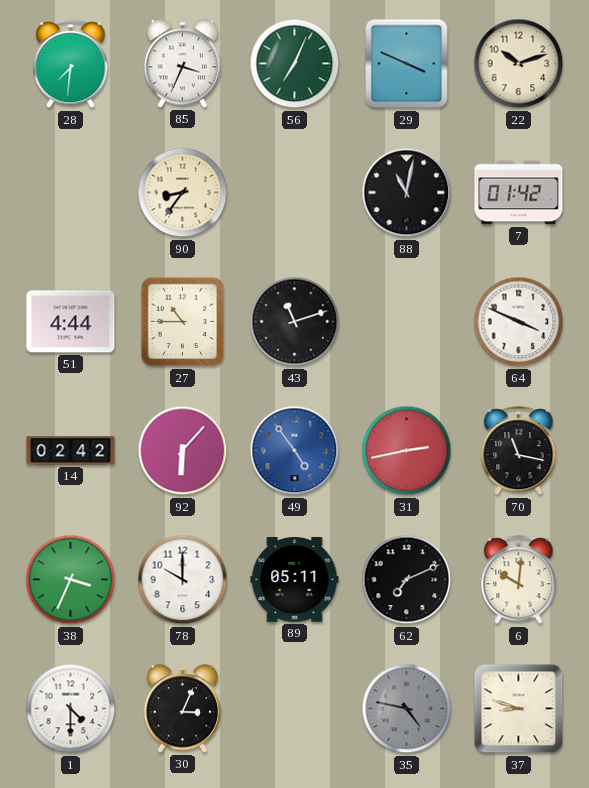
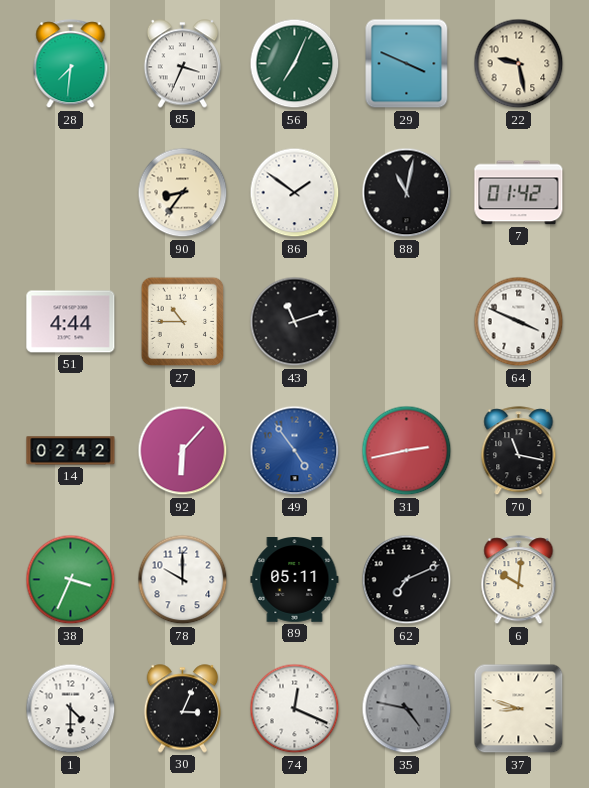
22: 10:12 -> 9:28
86: none -> 1:51
74: none -> 12:19
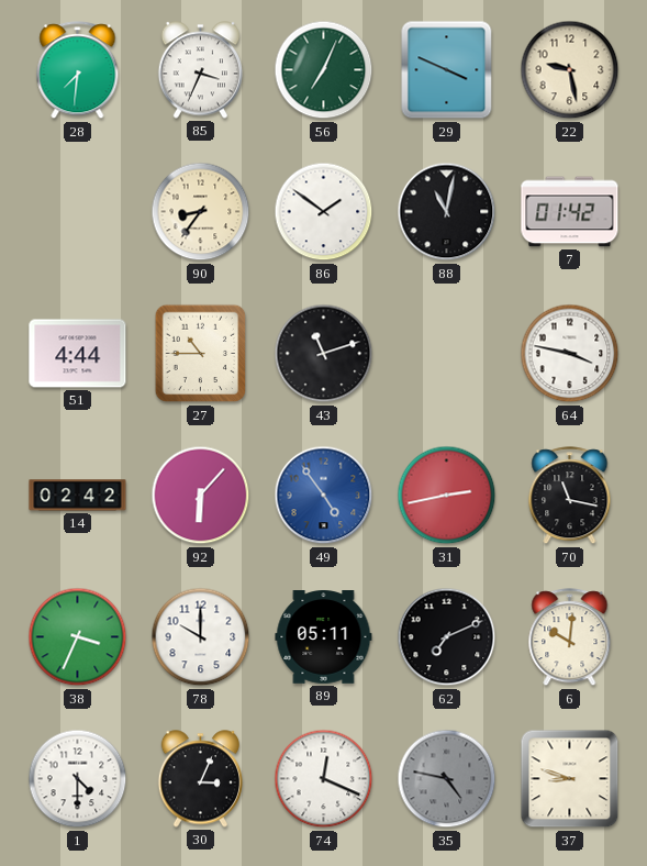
64: 3:49 -> 3:47
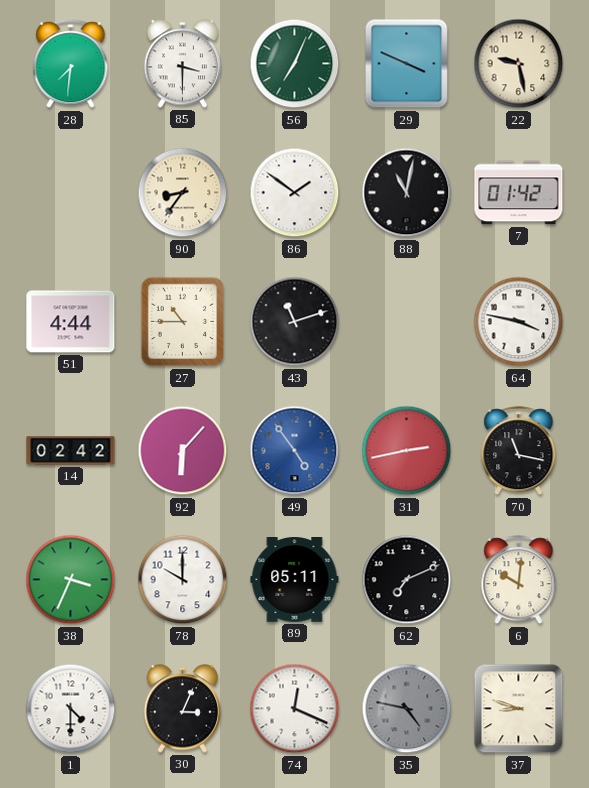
85: 3:34 -> 3:30
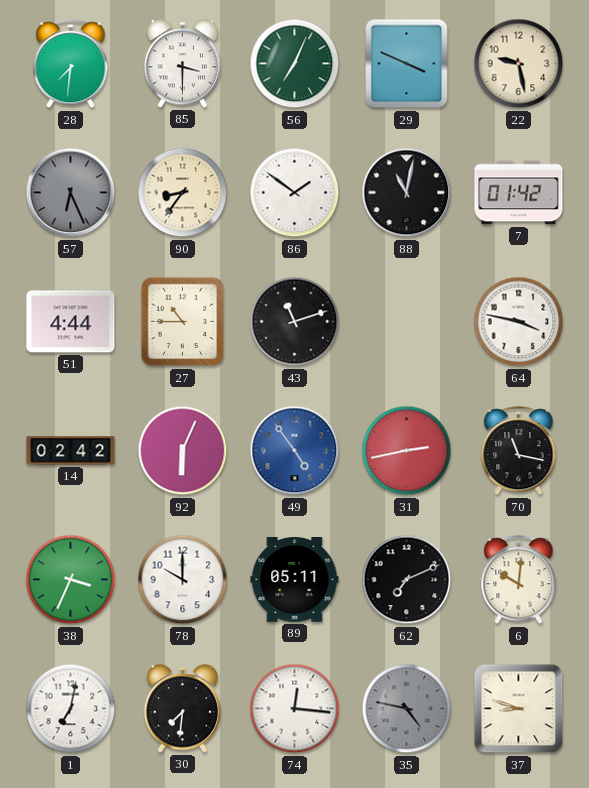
57: none -> 6:26
92: 6:07 -> 6:04
1: 4:30 -> 7:02
30: 3:04 -> 7:31
74: 12:19 -> 12:16
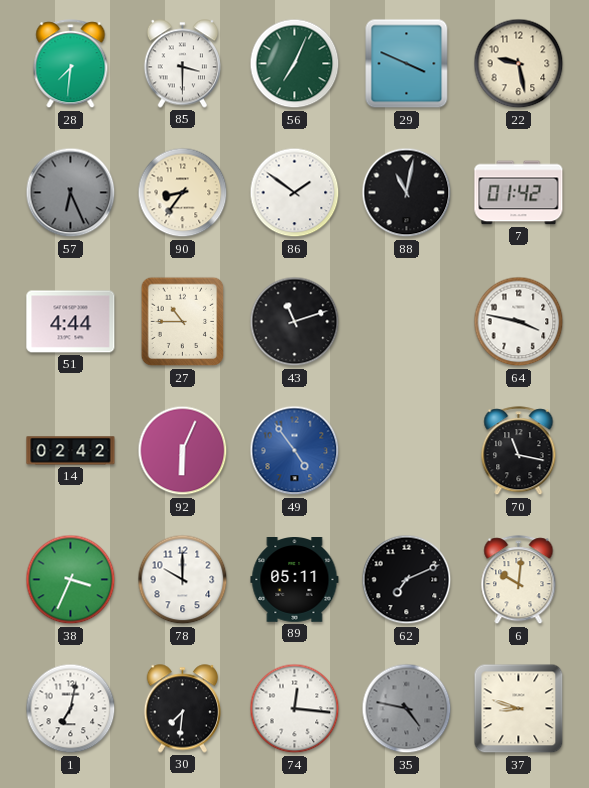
31: 2:43 -> none
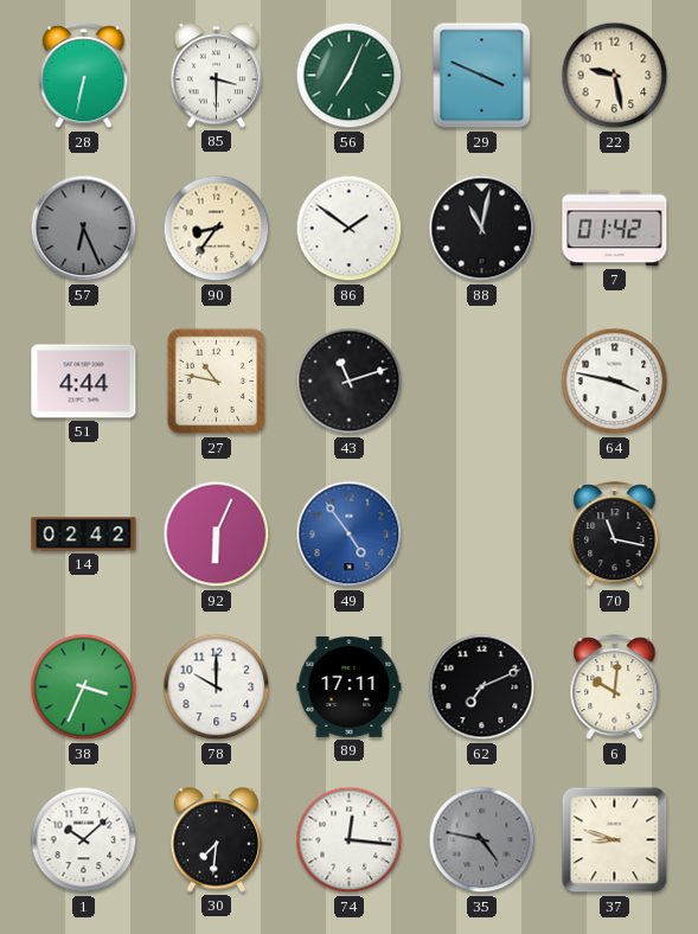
28: 7:31 -> 6:32
27: 10:45 -> 10:47
89: 05:11 -> 17:11
1: 7:02 -> 10:08
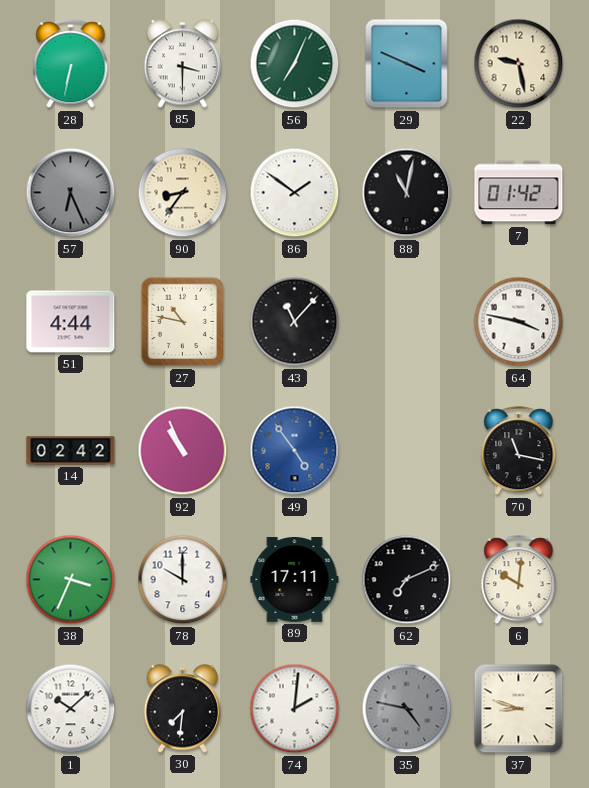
43: 11:12 -> 11:07
92: 6:04 -> 10:56
74: 12:16 -> 2:01
